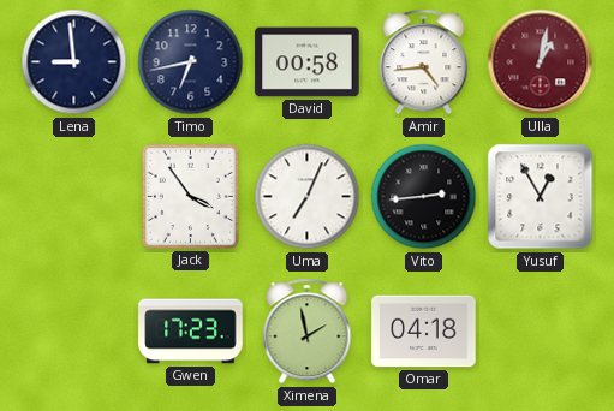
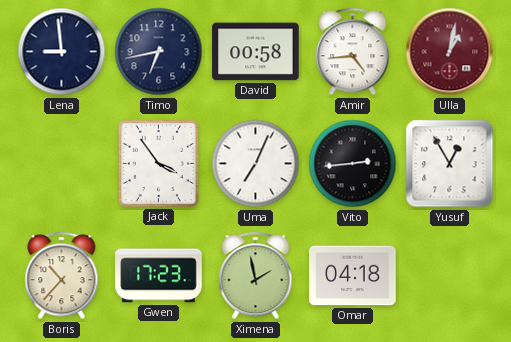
Boris: none -> 10:37
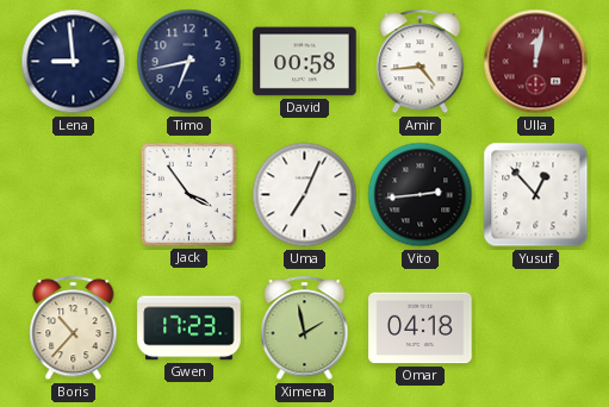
Ulla: 1:02 -> 12:02
Yusuf: 12:55 -> 12:53
